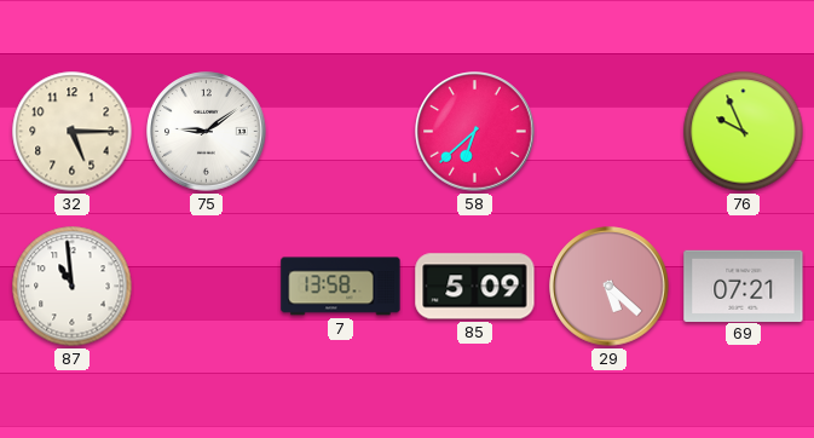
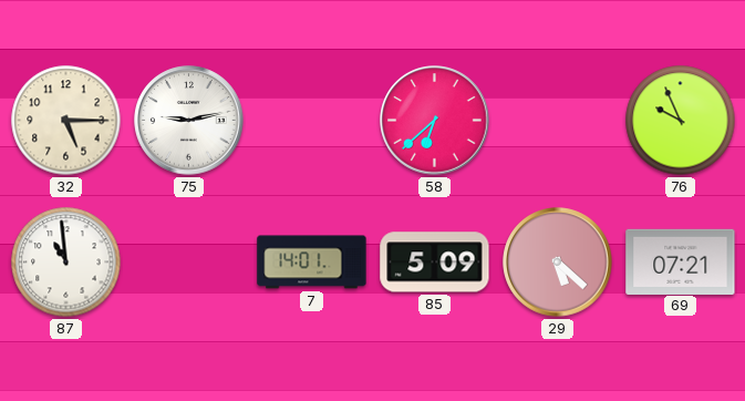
75: 9:09 -> 9:13
7: 13:58 -> 14:01
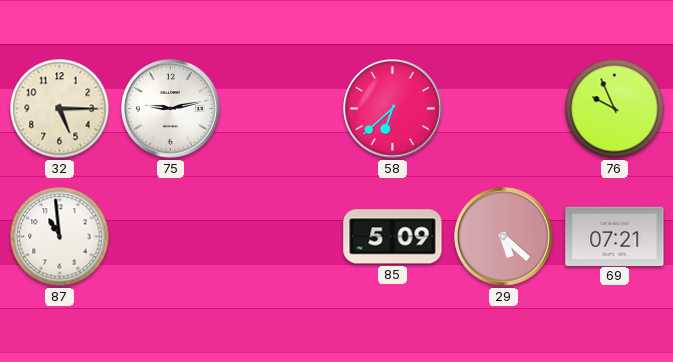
7: 14:01 -> none
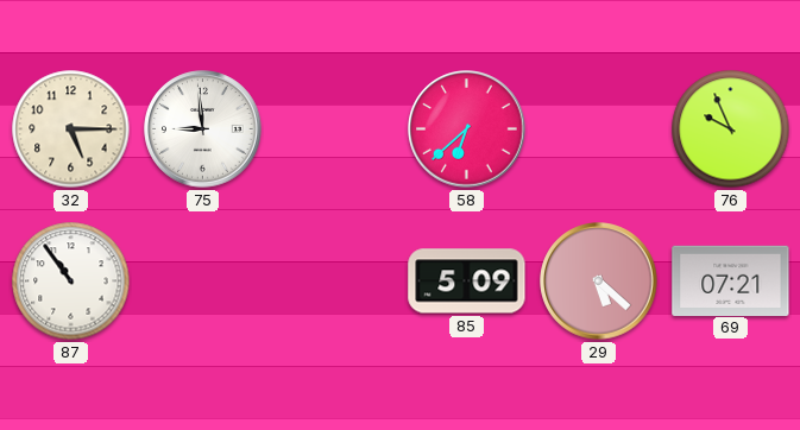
75: 9:13 -> 8:59
87: 10:59 -> 10:54
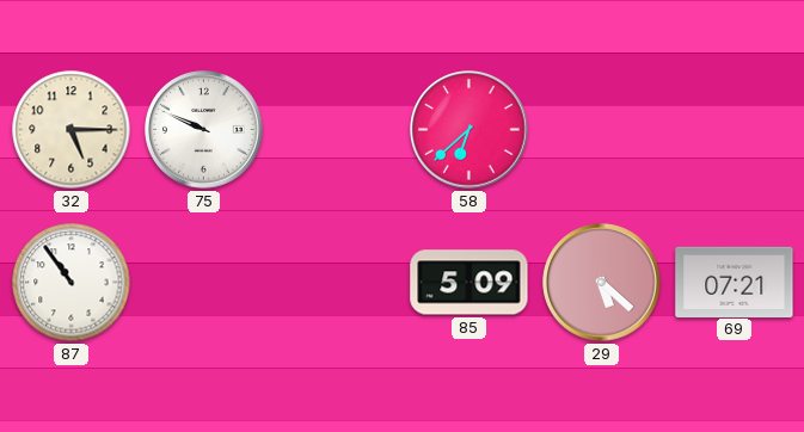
75: 8:59 -> 9:49
76: 9:56 -> none
